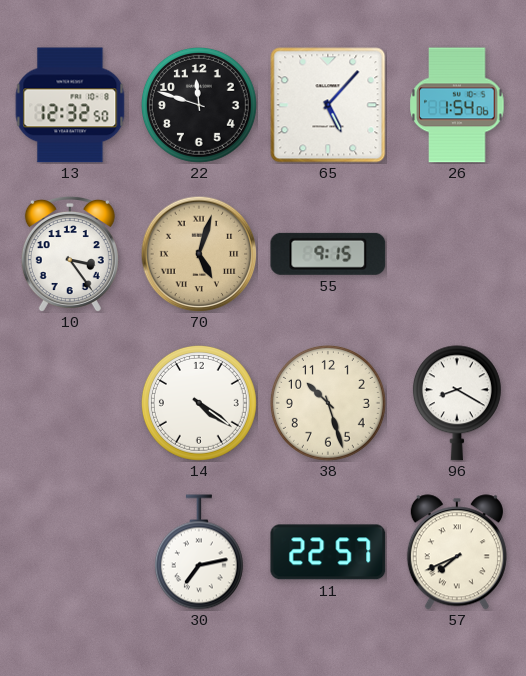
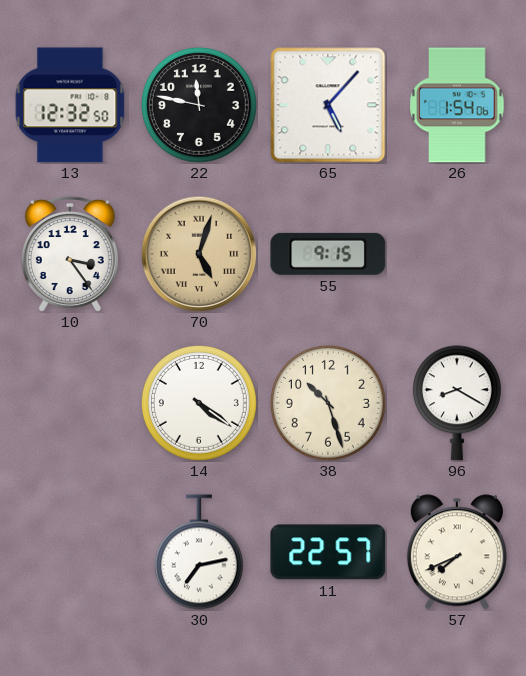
22: 11:48 -> 11:47
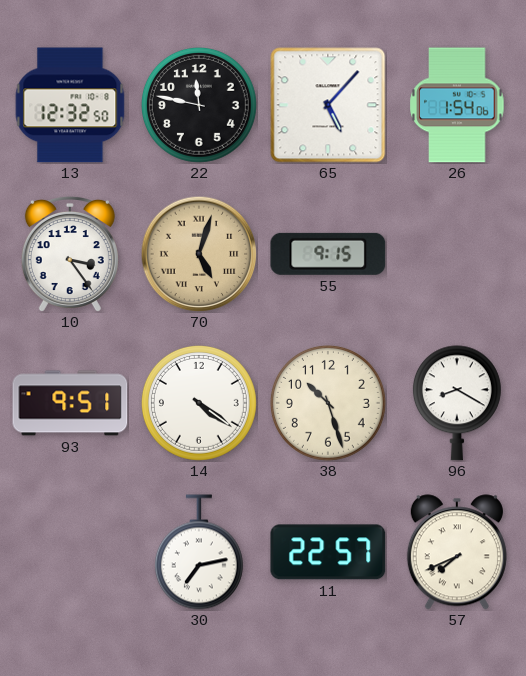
93: none -> 9:51
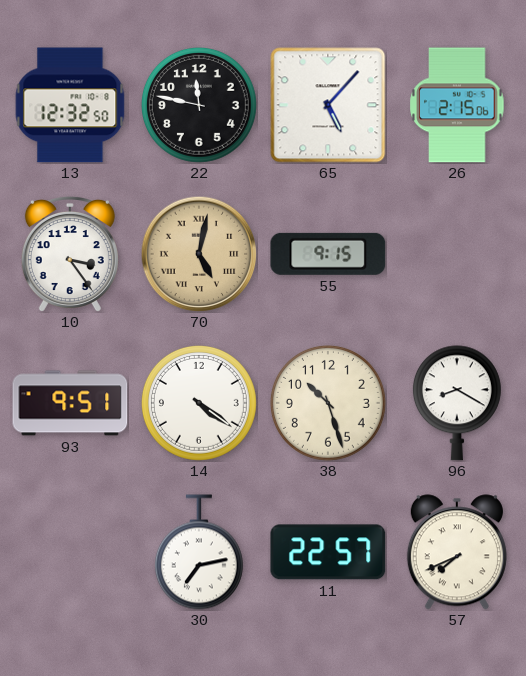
26: 1:54 -> 2:15
70: 5:03 -> 5:02
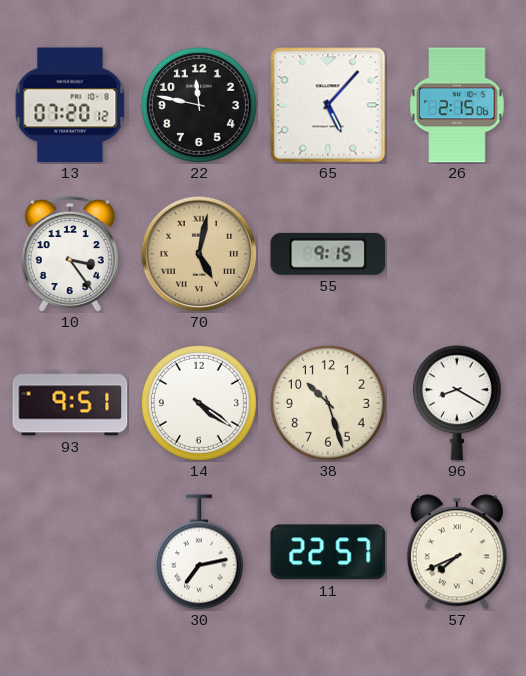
13: 12:32 -> 07:20
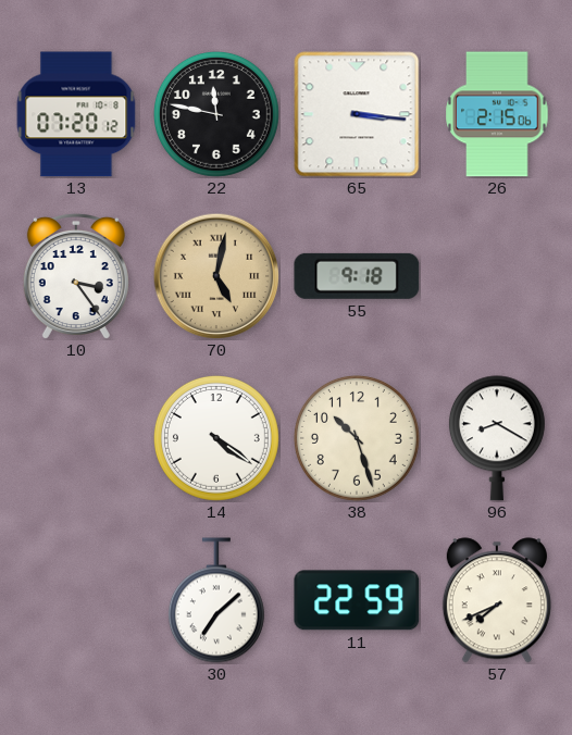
65: 5:07 -> 3:16
55: 9:15 -> 9:18
93: 9:51 -> none
30: 7:13 -> 7:08
11: 22:57 -> 22:59
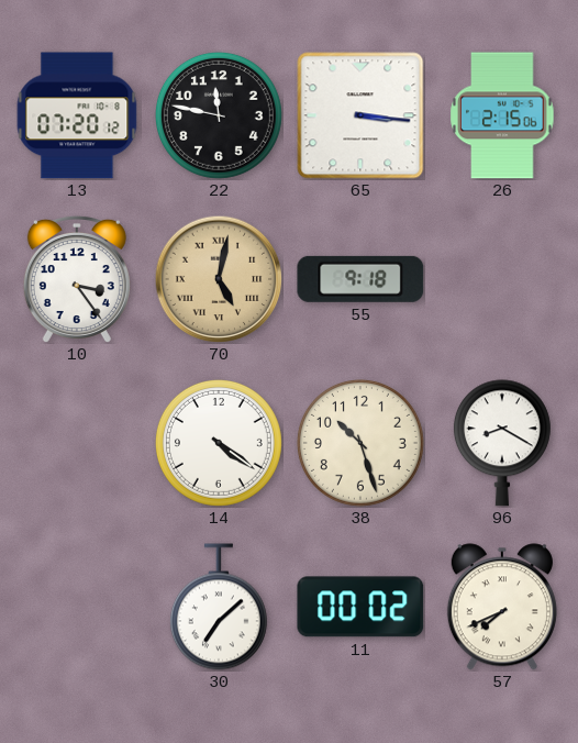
11: 22:59 -> 00:02
